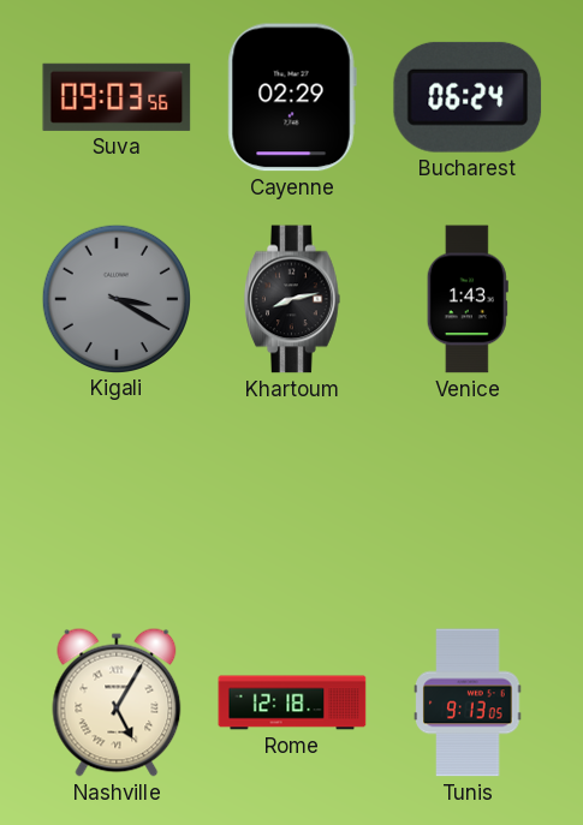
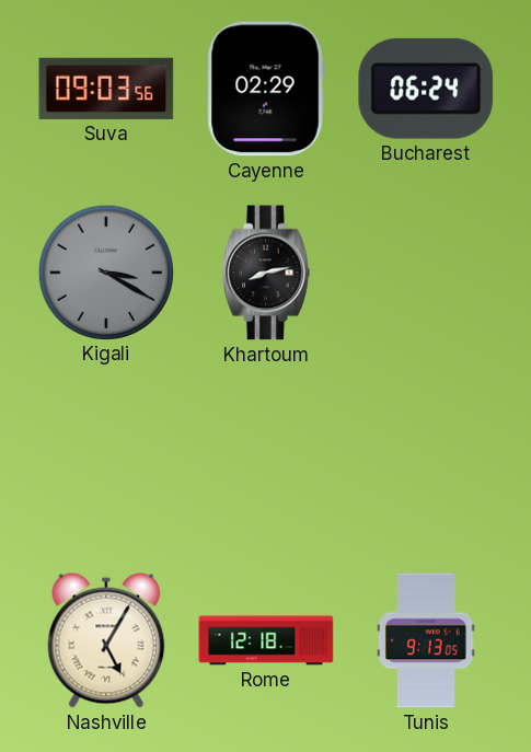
Venice: 1:43 -> none
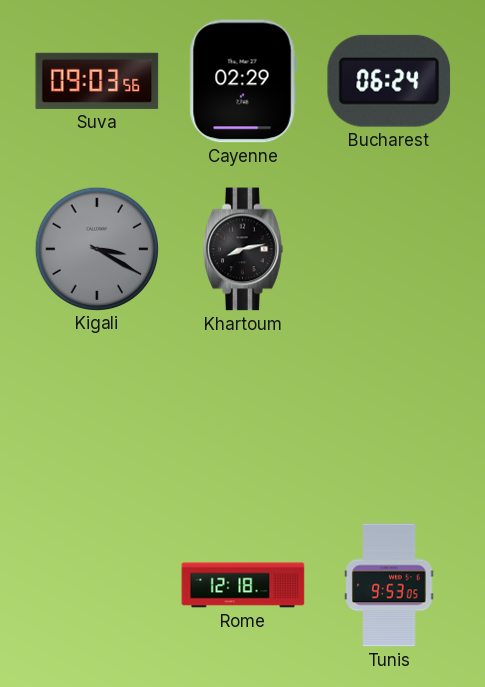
Nashville: 5:05 -> none
Tunis: 9:13 -> 9:53
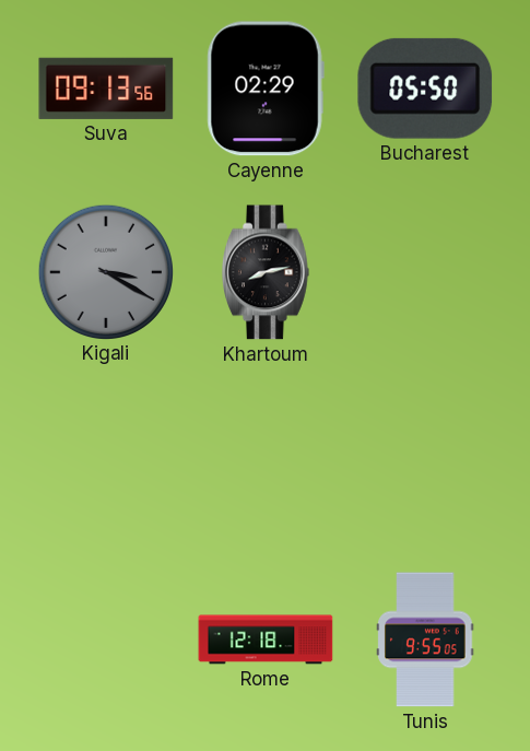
Suva: 09:03 -> 09:13
Bucharest: 06:24 -> 05:50
Tunis: 9:53 -> 9:55
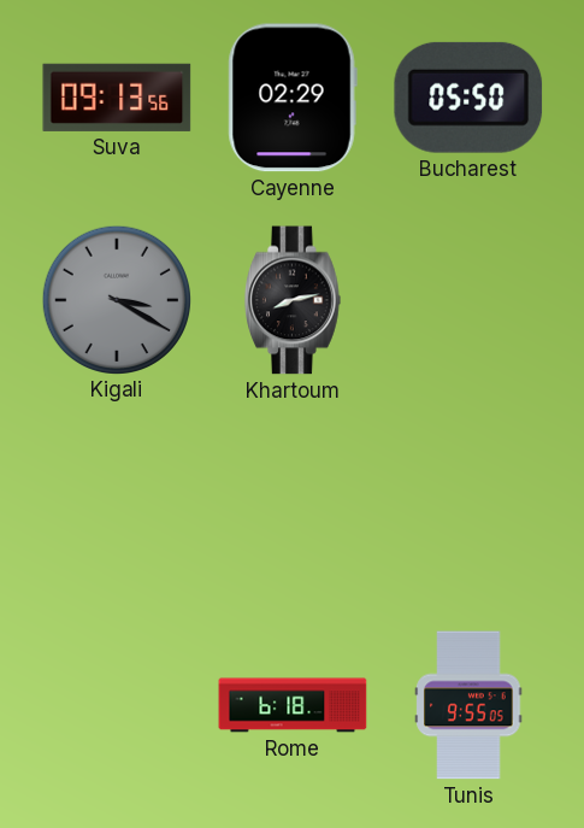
Rome: 12:18 -> 6:18
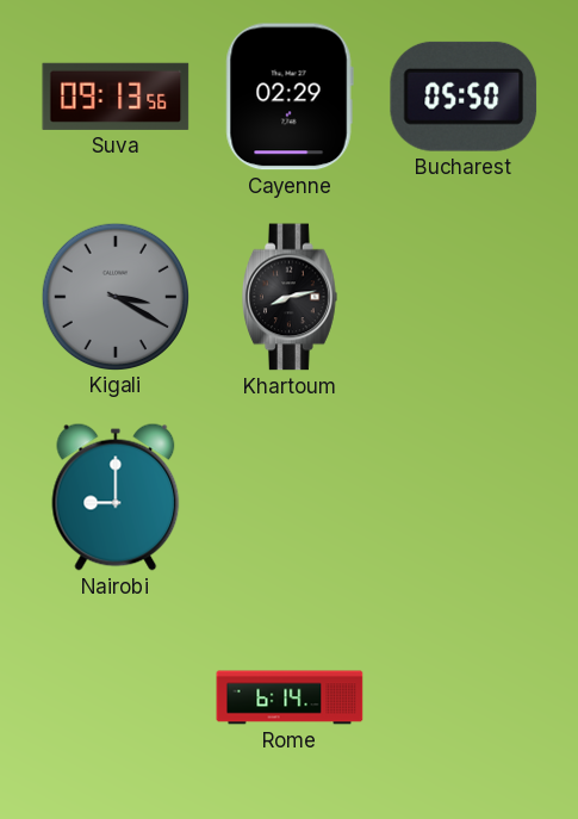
Nairobi: none -> 9:00
Rome: 6:18 -> 6:14
Tunis: 9:55 -> none
